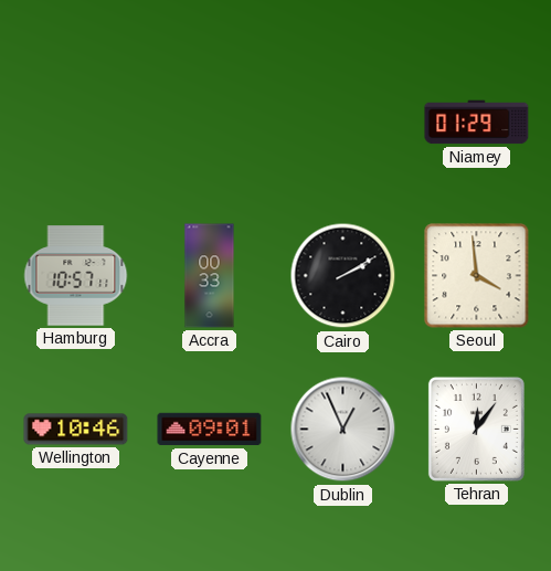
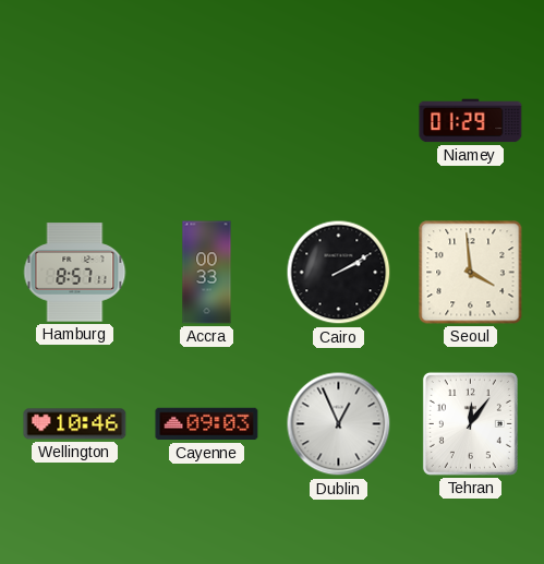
Hamburg: 10:57 -> 8:57
Cayenne: 09:01 -> 09:03
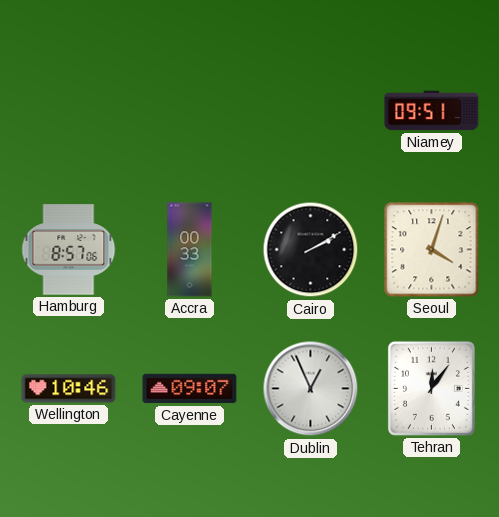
Niamey: 01:29 -> 09:51
Hamburg: 8:57:11 -> 8:57:06
Seoul: 3:59 -> 4:03
Cayenne: 09:03 -> 09:07
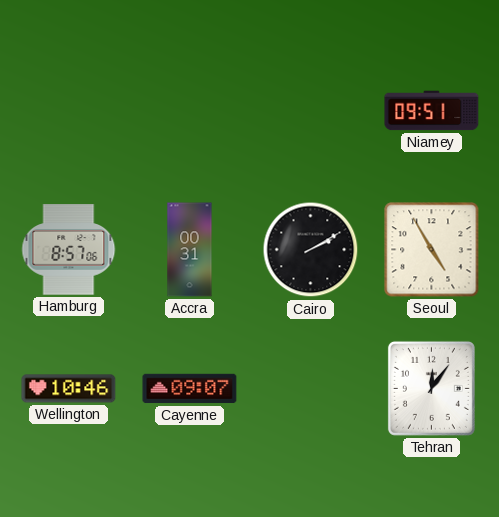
Accra: 00:33 -> 00:31
Seoul: 4:03 -> 4:55
Dublin: 12:56 -> none
